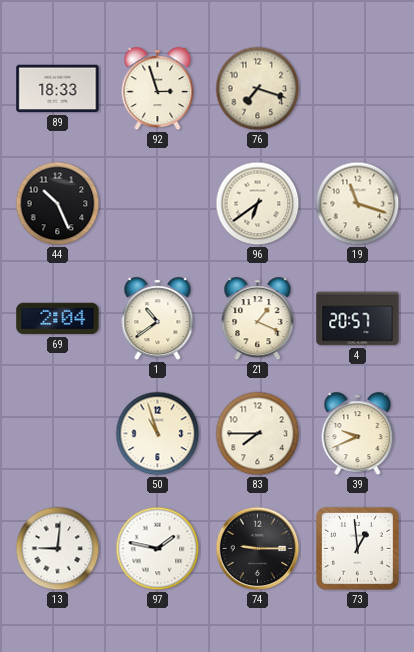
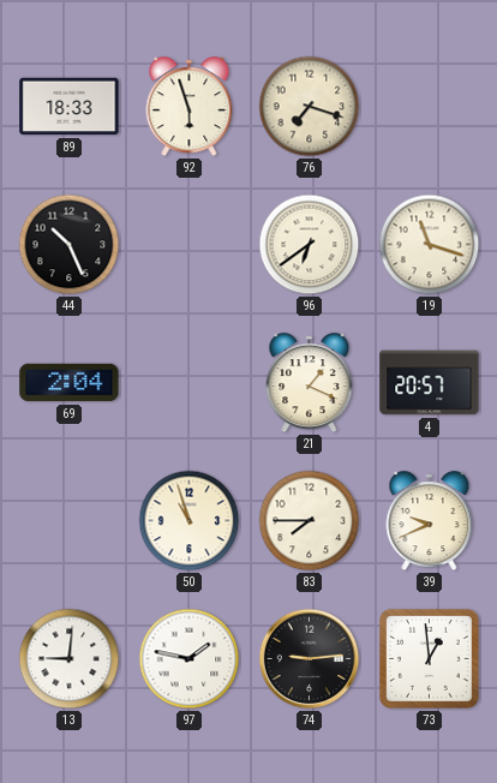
92: 2:57 -> 5:57
1: 10:39 -> none
74: 9:15 -> 9:14
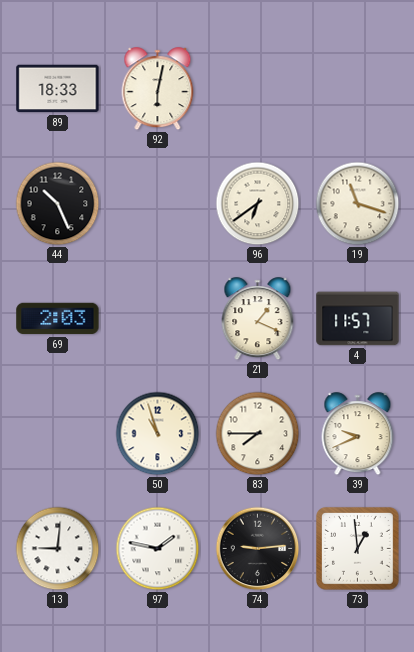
92: 5:57 -> 6:02
76: 7:18 -> none
69: 2:04 -> 2:03
4: 20:57 -> 11:57
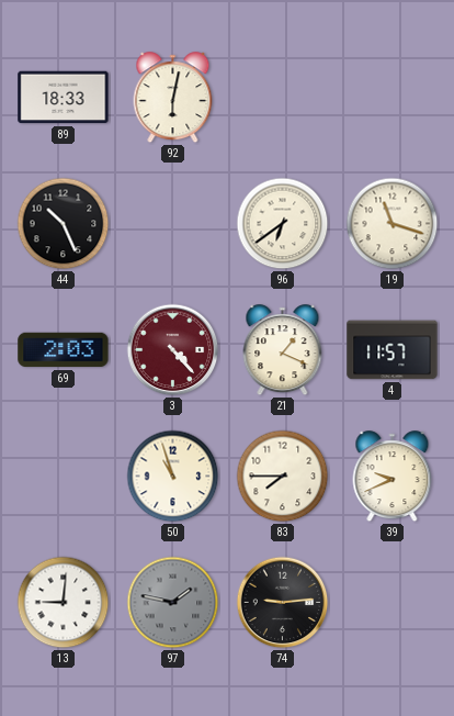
3: none -> 4:23
97 dial: white -> grey
73: 12:59 -> none
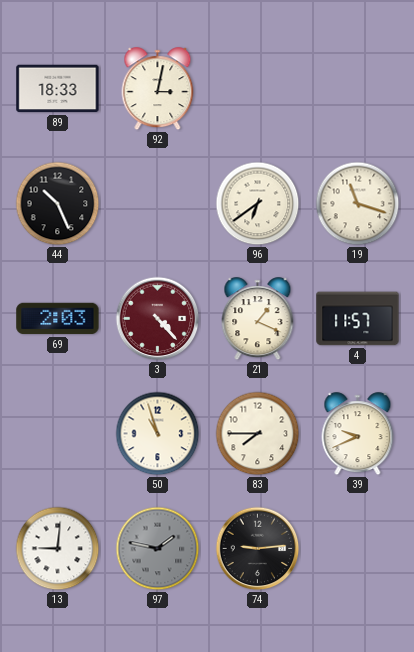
92: 6:02 -> 3:02
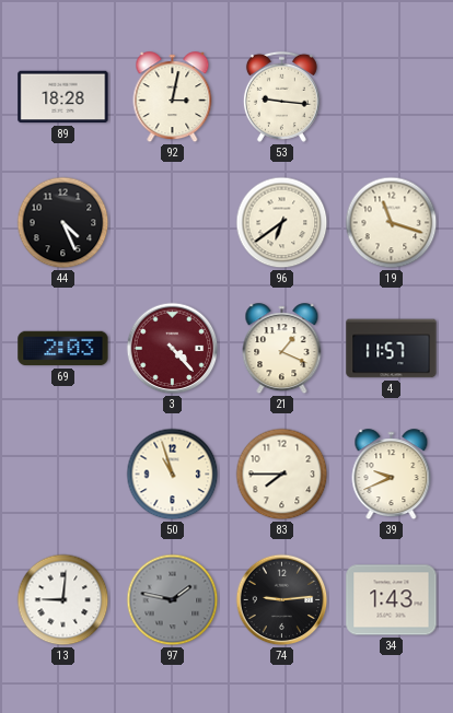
89: 18:33 -> 18:28
53: none -> 9:16
44: 10:26 -> 4:26
34: none -> 1:43
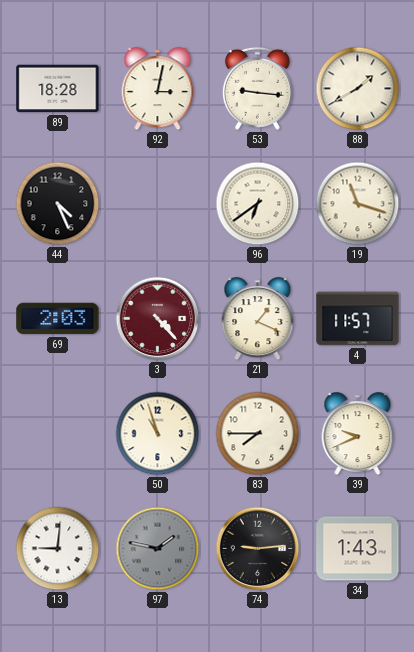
88: none -> 1:40
